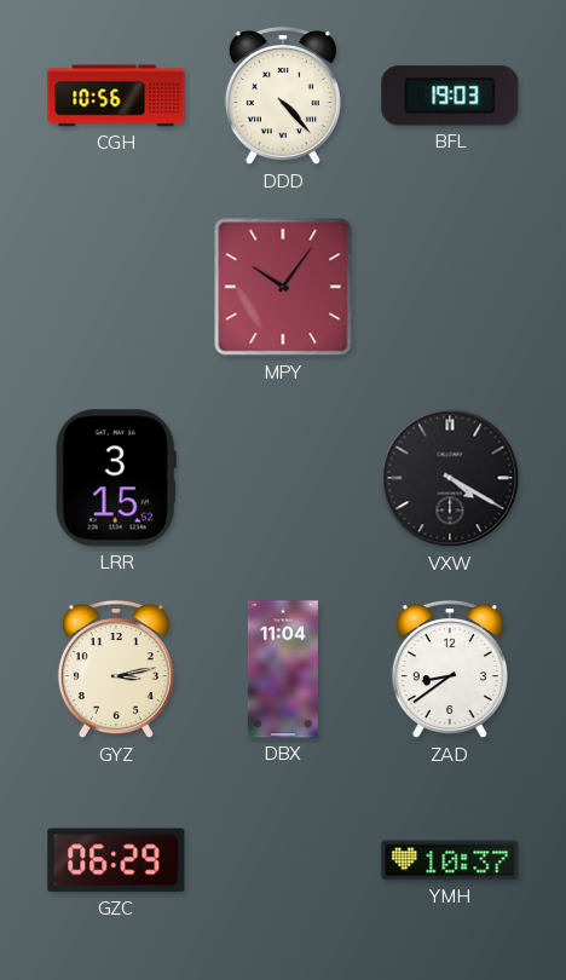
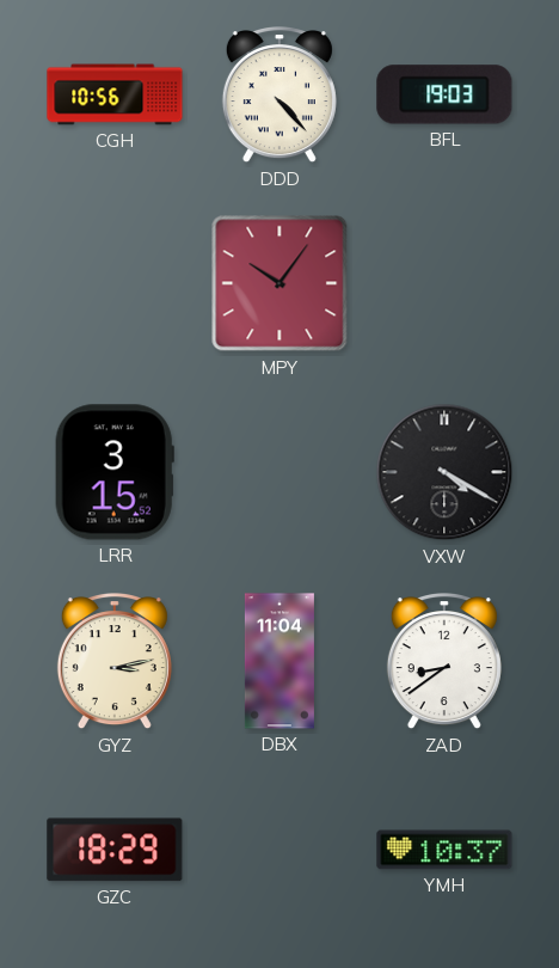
GZC: 06:29 -> 18:29
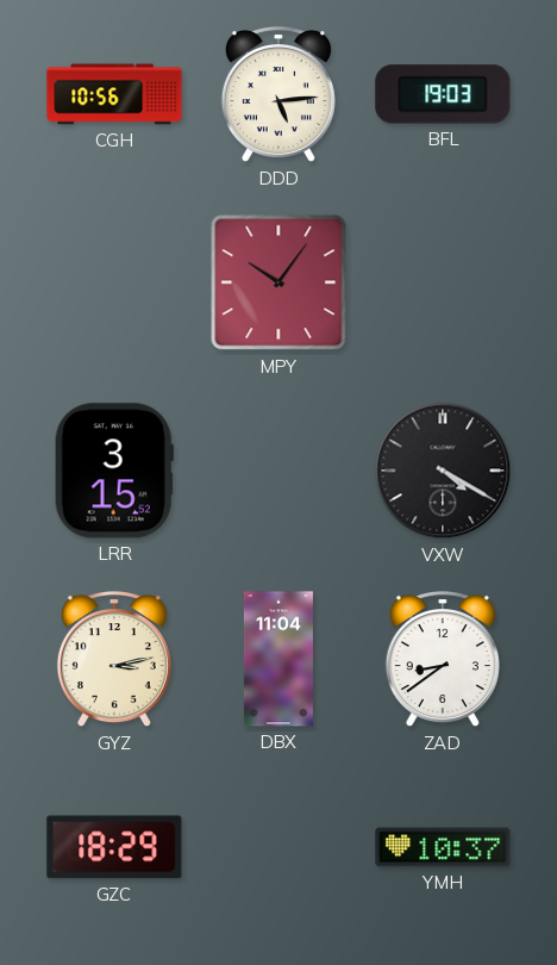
DDD: 4:23 -> 5:14
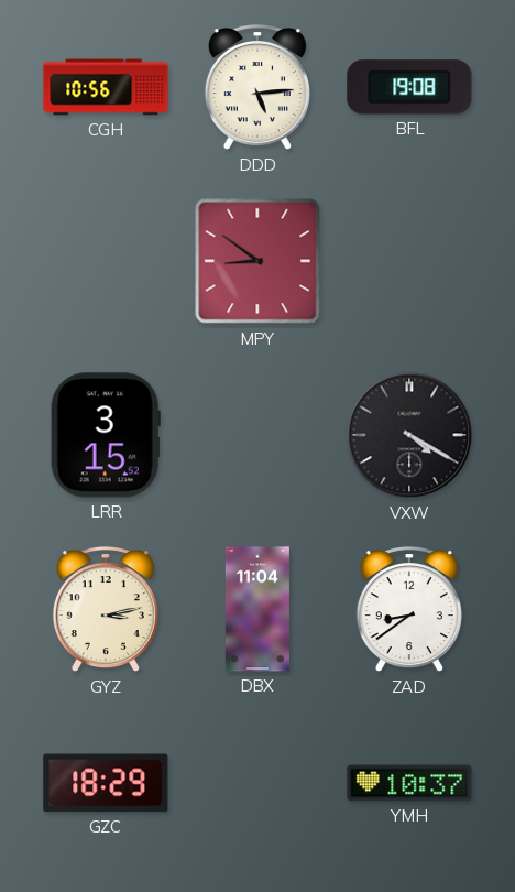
BFL: 19:03 -> 19:08
MPY: 10:06 -> 8:51
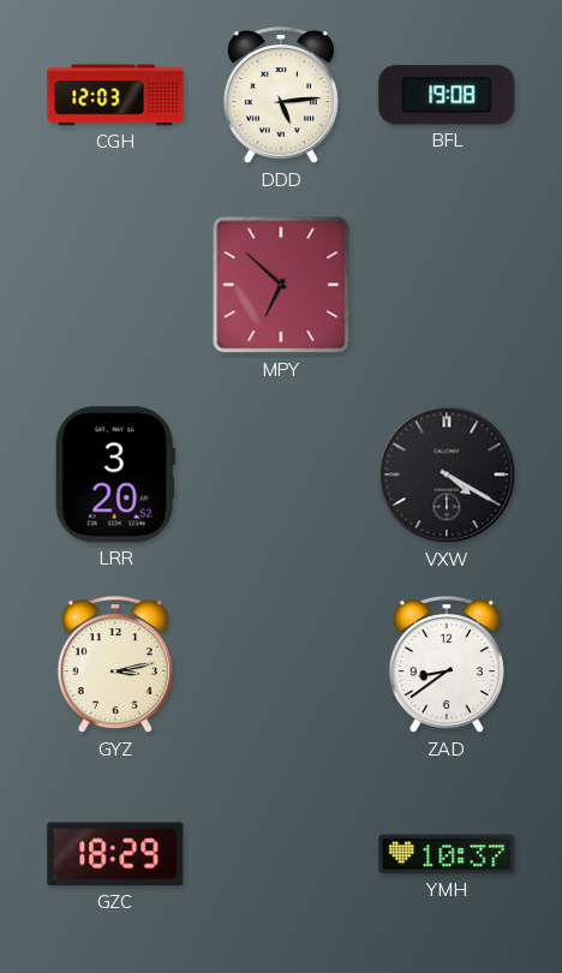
CGH: 10:56 -> 12:03
MPY: 8:51 -> 6:52
LRR: 3:15 -> 3:20
DBX: 11:04 -> none
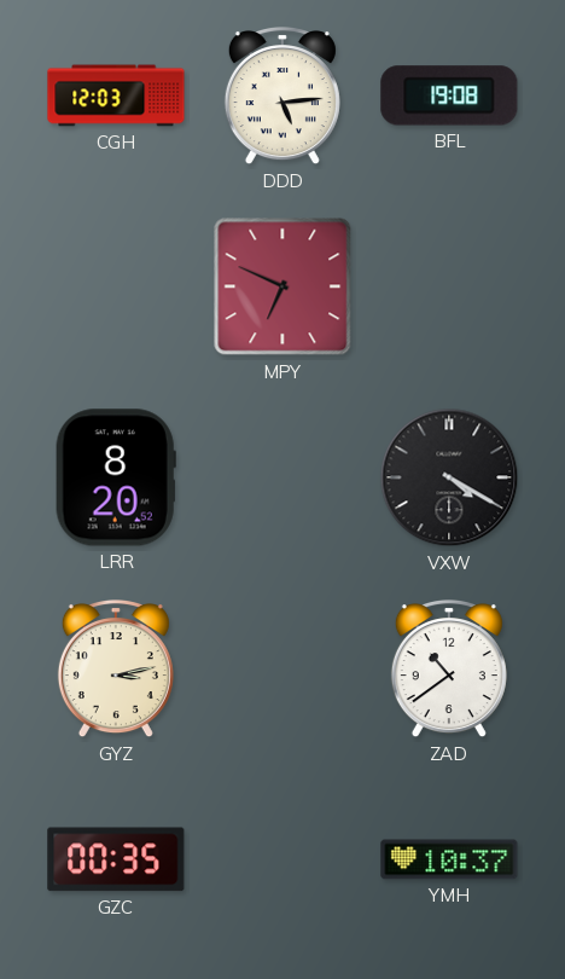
MPY: 6:52 -> 6:49
LRR: 3:20 -> 8:20
ZAD: 8:39 -> 10:39
GZC: 18:29 -> 00:35
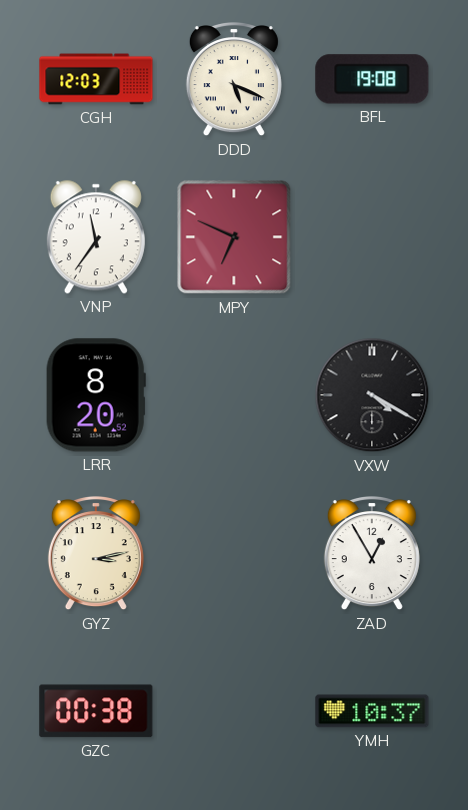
DDD: 5:14 -> 5:19
VNP: none -> 11:36
ZAD: 10:39 -> 12:55
GZC: 00:35 -> 00:38
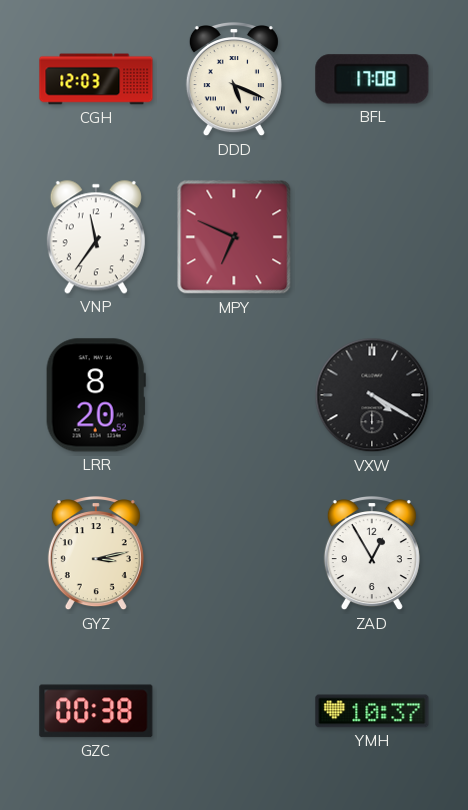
BFL: 19:08 -> 17:08
